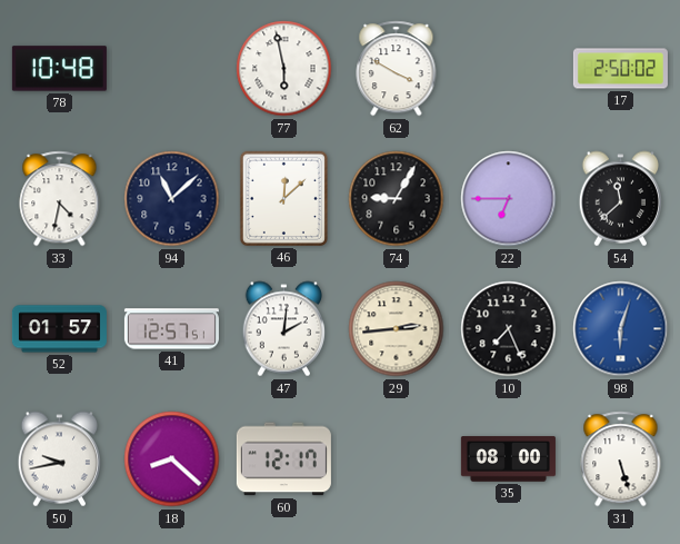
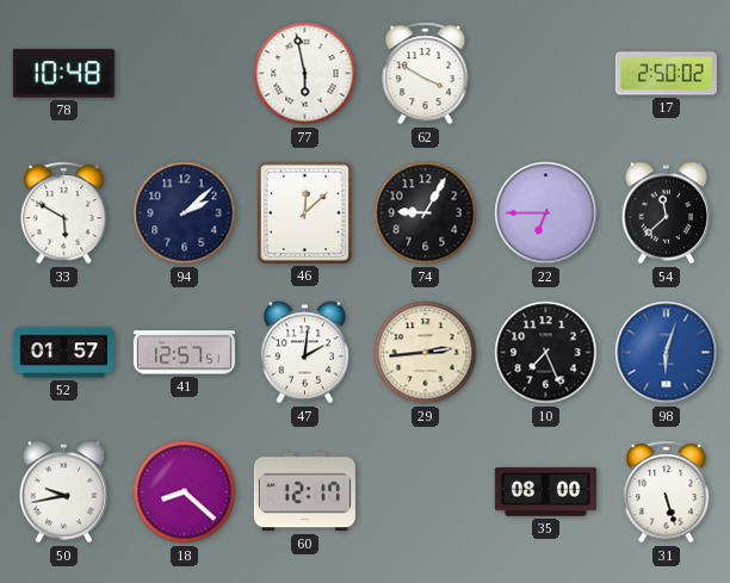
33: 4:32 -> 5:50
94: 11:08 -> 2:08
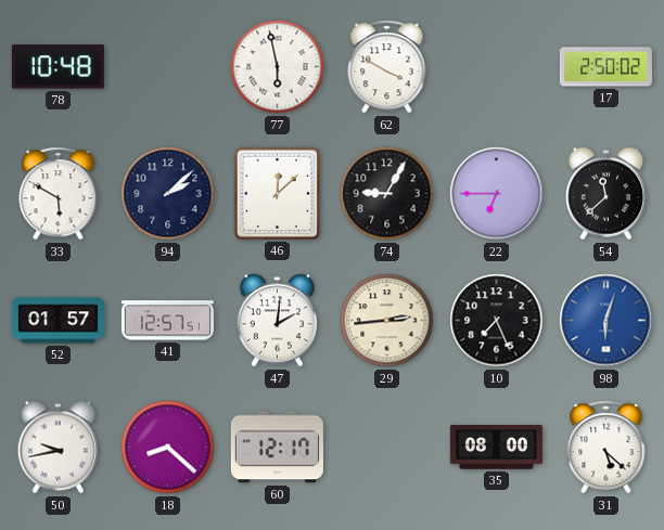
31: 5:27 -> 5:22
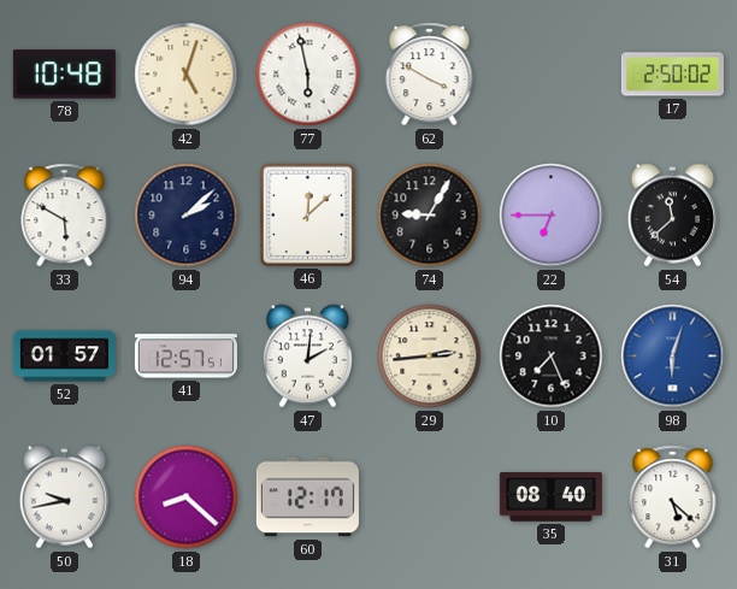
42: none -> 5:03
35: 08:00 -> 08:40
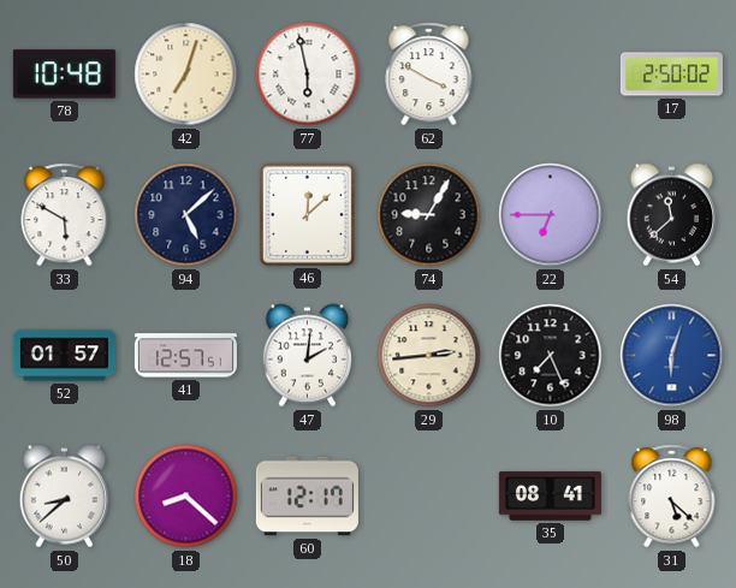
42: 5:03 -> 7:03
94: 2:08 -> 5:08
50: 9:43 -> 8:38
35: 08:40 -> 08:41
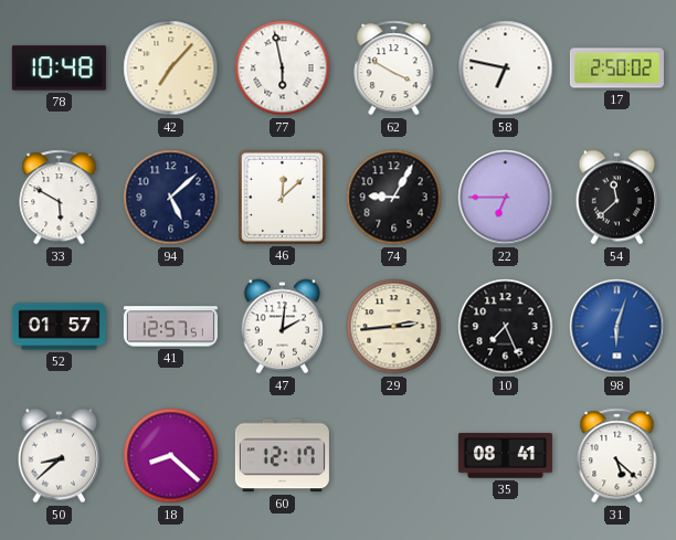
42: 7:03 -> 7:07
58: none -> 6:47
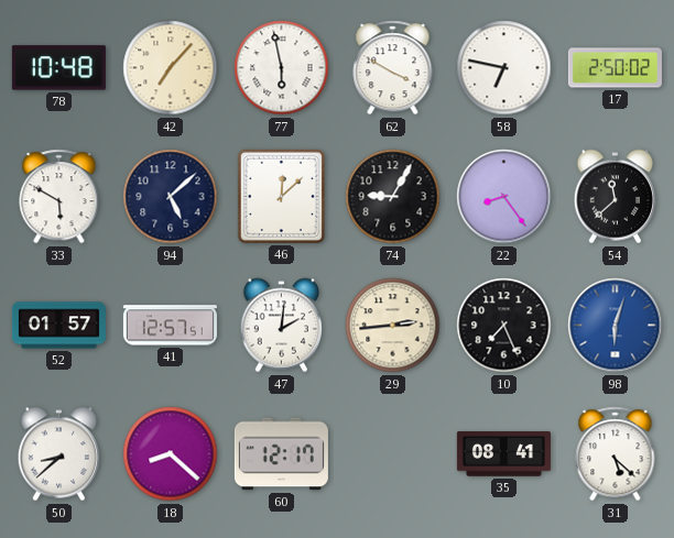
22: 6:45 -> 8:24
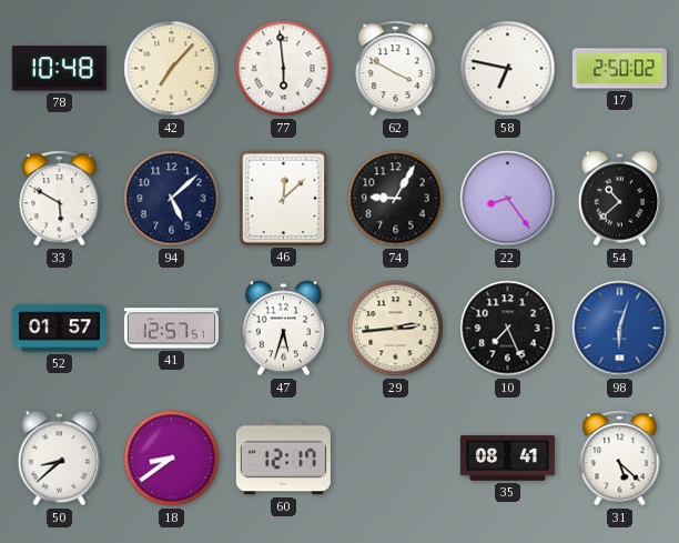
77: 5:58 -> 5:59
54: 11:38 -> 10:38
47: 2:01 -> 5:33
18: 8:22 -> 8:39
